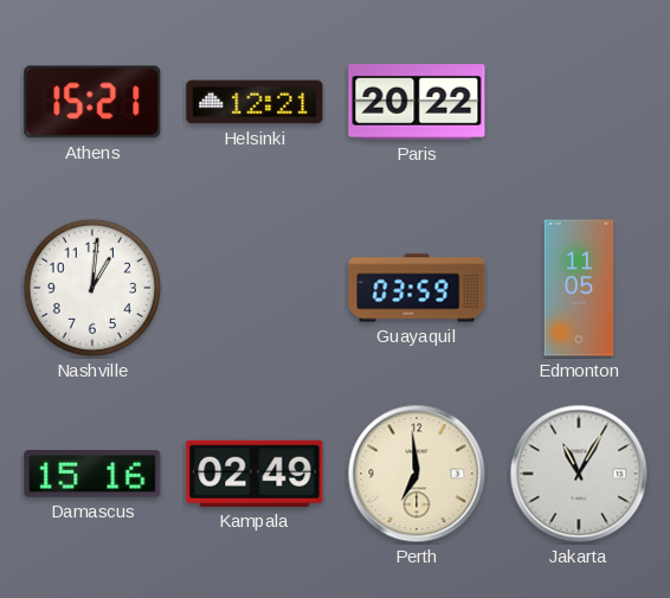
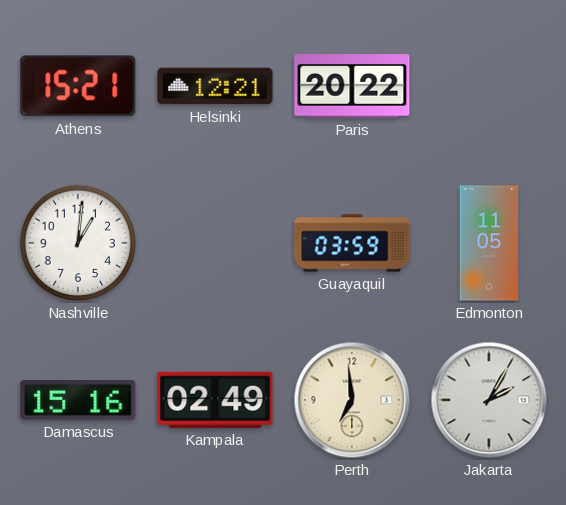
Jakarta: 11:05 -> 2:05
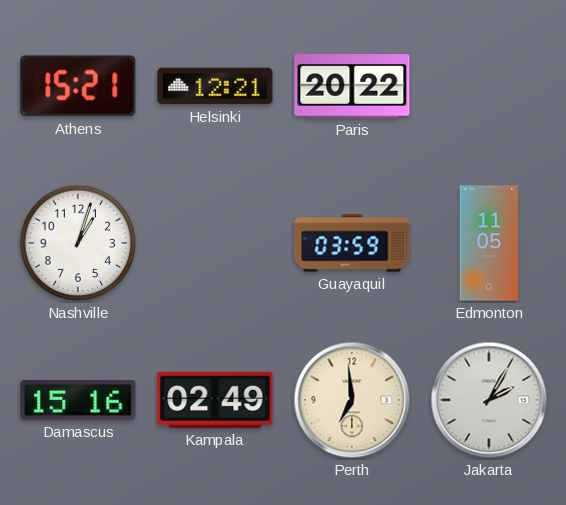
Nashville: 1:01 -> 1:03
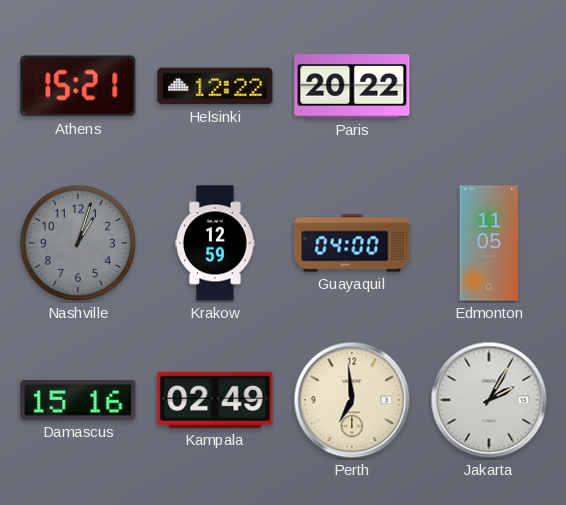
Helsinki: 12:21 -> 12:22
Nashville dial: white -> grey
Krakow: none -> 12:59
Guayaquil: 03:59 -> 04:00
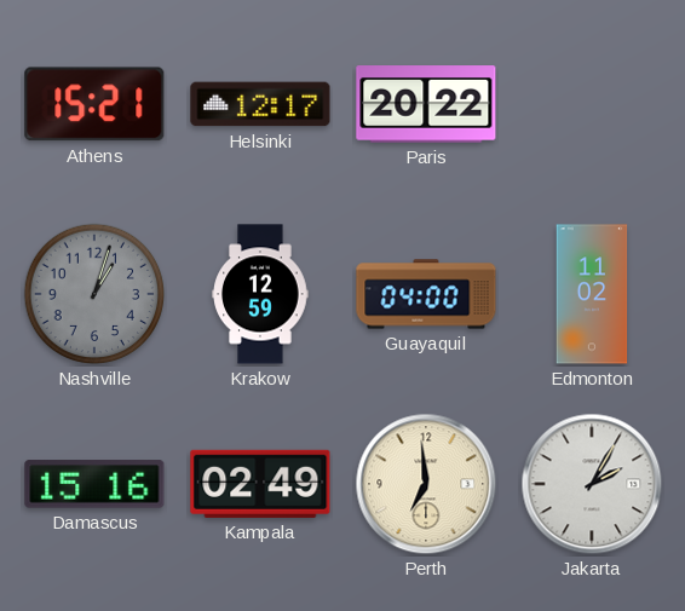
Helsinki: 12:22 -> 12:17
Edmonton: 11:05 -> 11:02
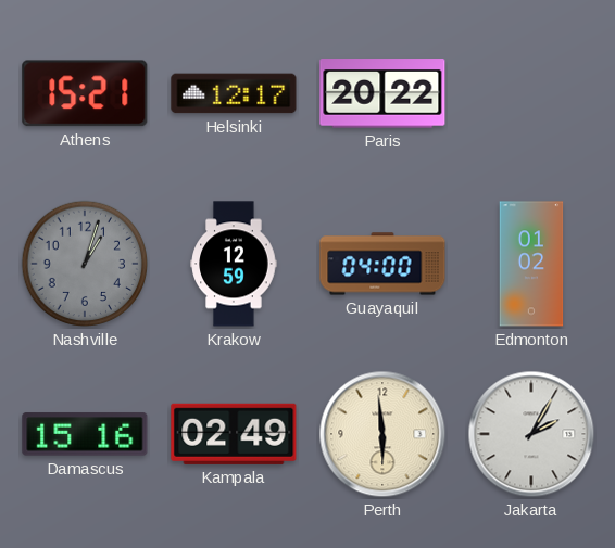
Edmonton: 11:02 -> 01:02
Perth: 6:59 -> 5:59
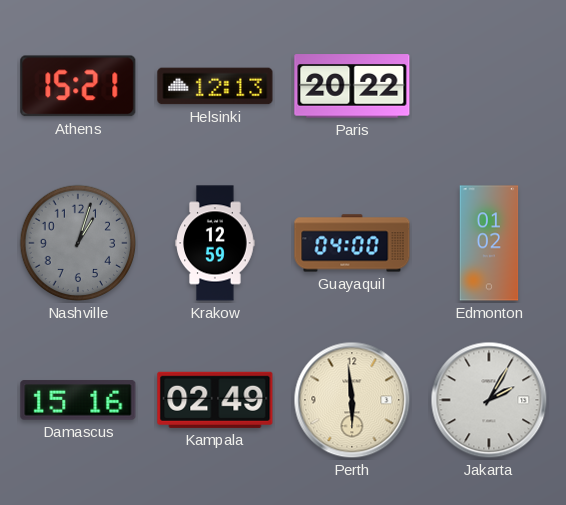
Helsinki: 12:17 -> 12:13
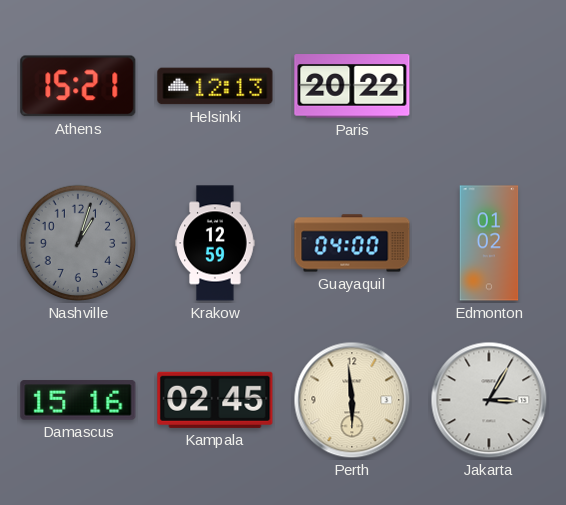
Kampala: 02:49 -> 02:45
Jakarta: 2:05 -> 3:05
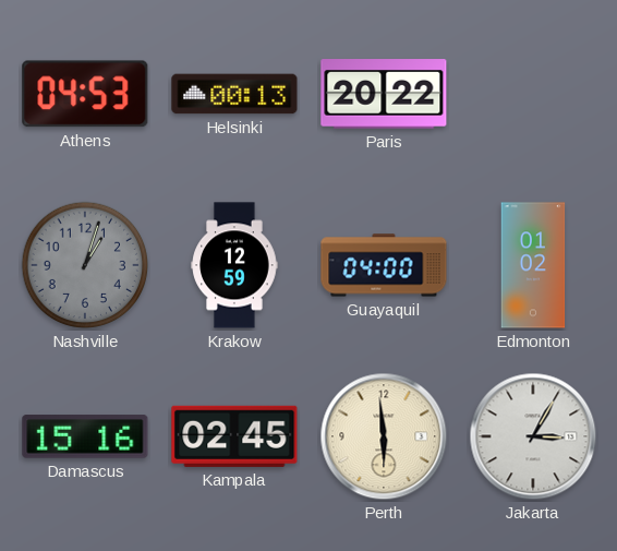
Athens: 15:21 -> 04:53
Helsinki: 12:13 -> 00:13
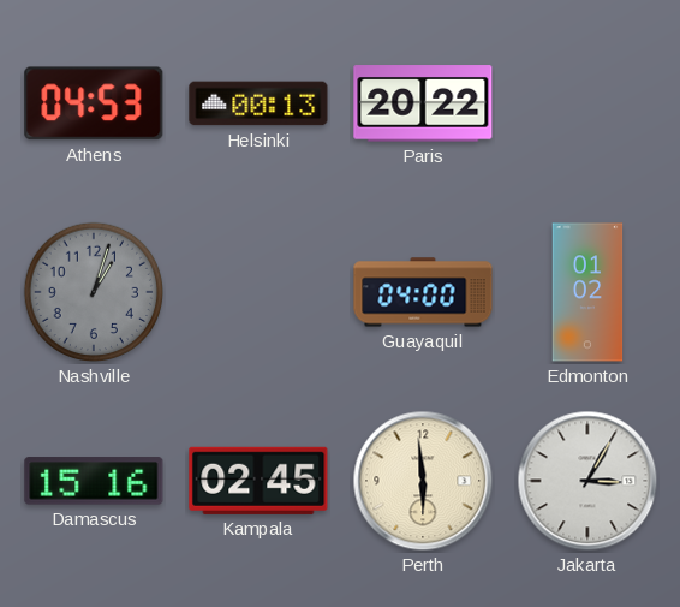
Krakow: 12:59 -> none
